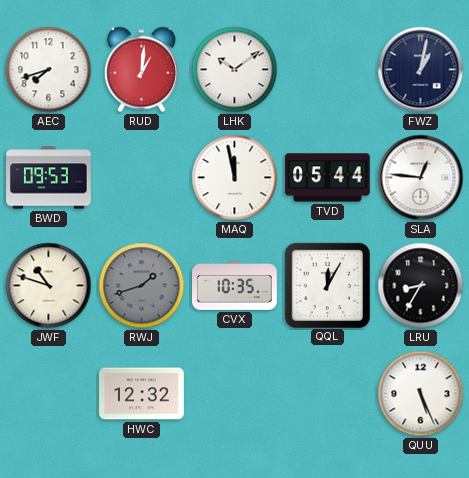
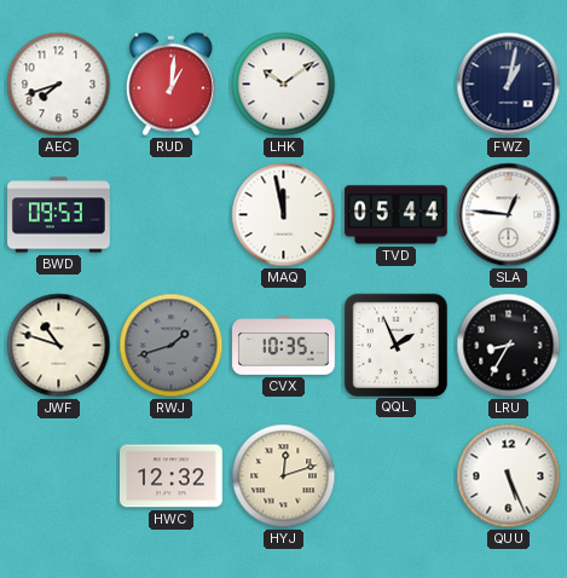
QQL: 12:05 -> 1:56
HYJ: none -> 12:12
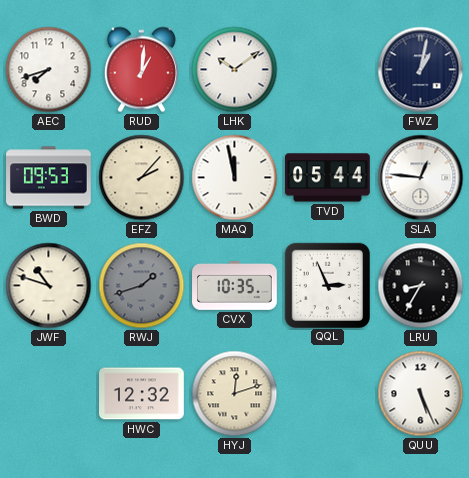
EFZ: none -> 2:07
QQL: 1:56 -> 2:56
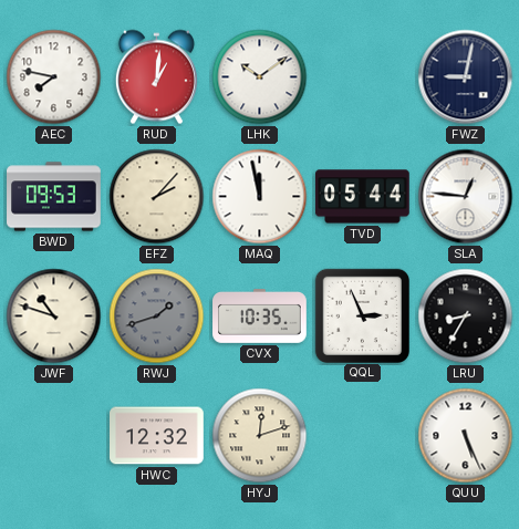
AEC: 7:42 -> 7:47
FWZ: 1:02 -> 9:02
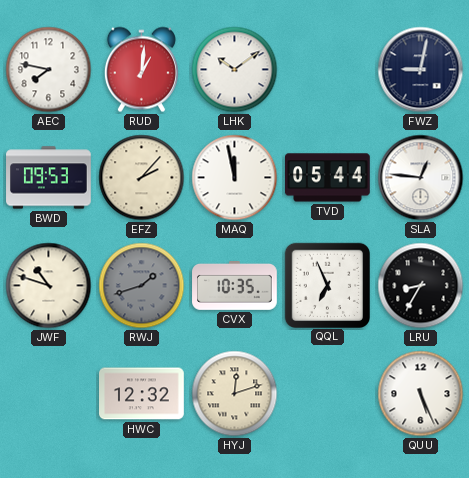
QQL: 2:56 -> 6:56
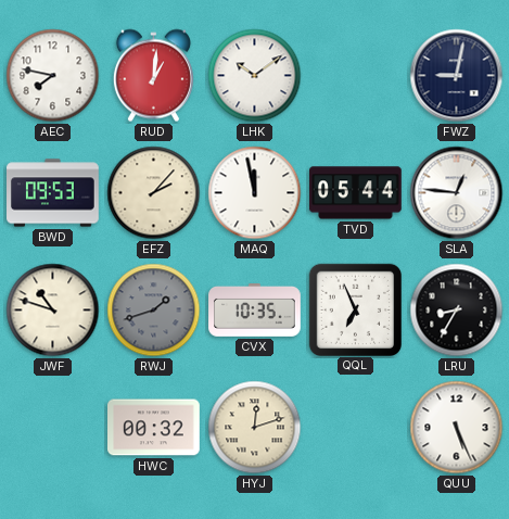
HWC: 12:32 -> 00:32
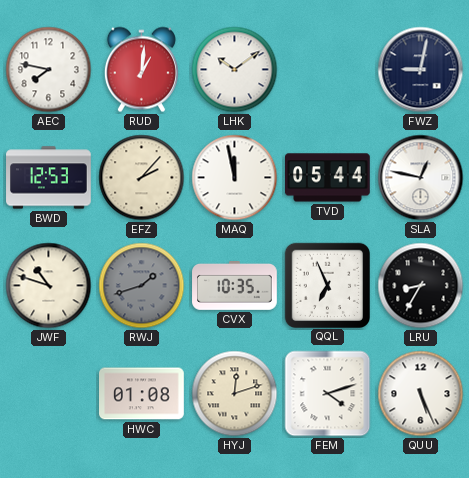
BWD: 09:53 -> 12:53
SLA: 12:46 -> 12:47
HWC: 00:32 -> 01:08
FEM: none -> 4:12
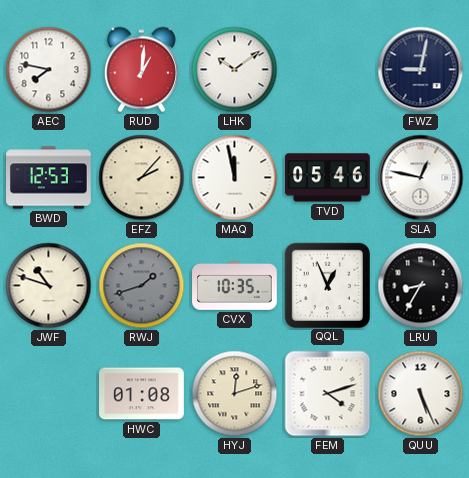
TVD: 05:44 -> 05:46
QQL: 6:56 -> 12:56
